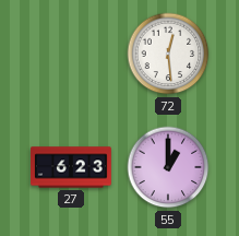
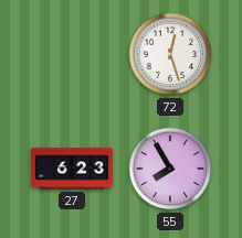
72: 12:29 -> 12:27
55: 1:00 -> 7:55
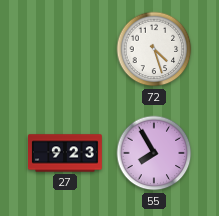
72: 12:27 -> 4:27
27: 6:23 -> 9:23
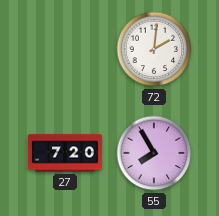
72: 4:27 -> 2:01
27: 9:23 -> 7:20
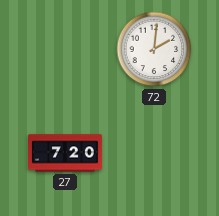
55: 7:55 -> none
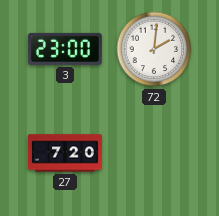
3: none -> 23:00
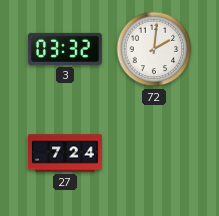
3: 23:00 -> 03:32
27: 7:20 -> 7:24
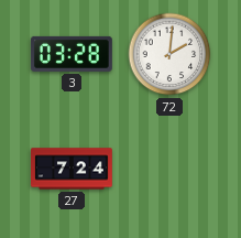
3: 03:32 -> 03:28
